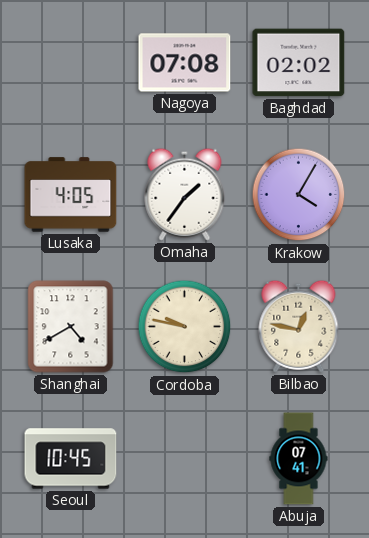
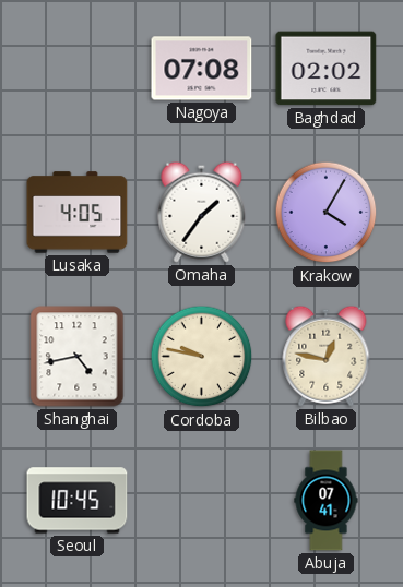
Shanghai: 4:40 -> 4:43
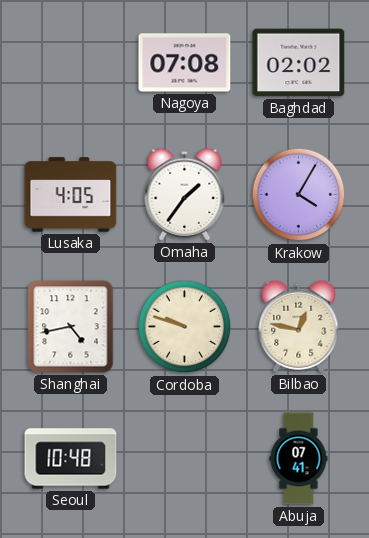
Cordoba: 9:47 -> 9:48
Seoul: 10:45 -> 10:48
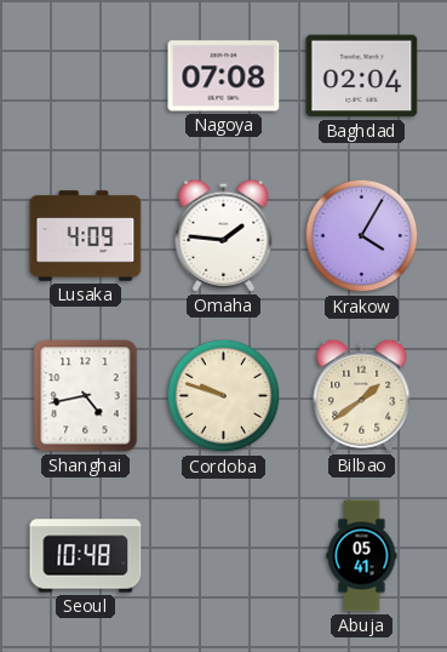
Baghdad: 02:02 -> 02:04
Lusaka: 4:05 -> 4:09
Omaha: 1:36 -> 1:46
Bilbao: 12:47 -> 1:39
Abuja: 07:41 -> 05:41
